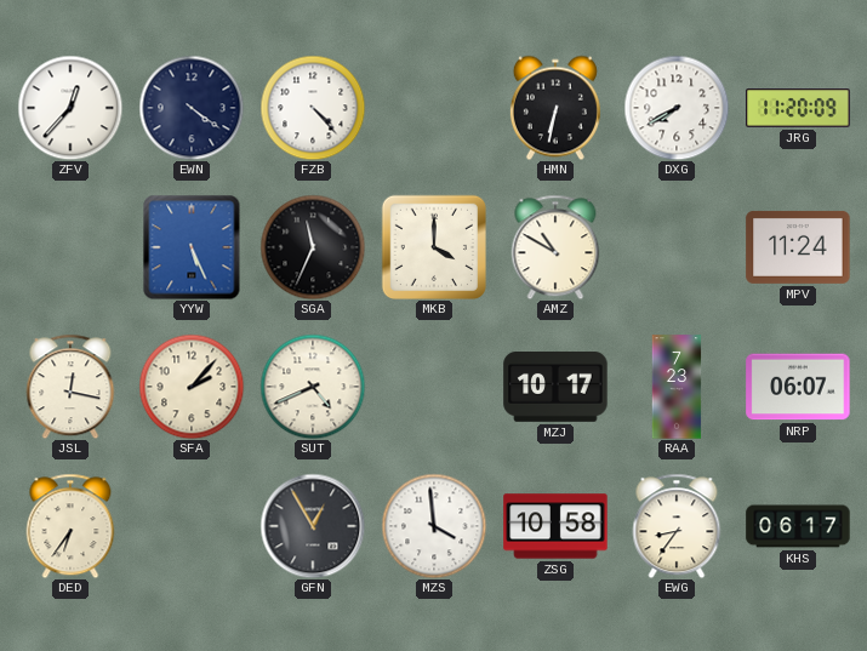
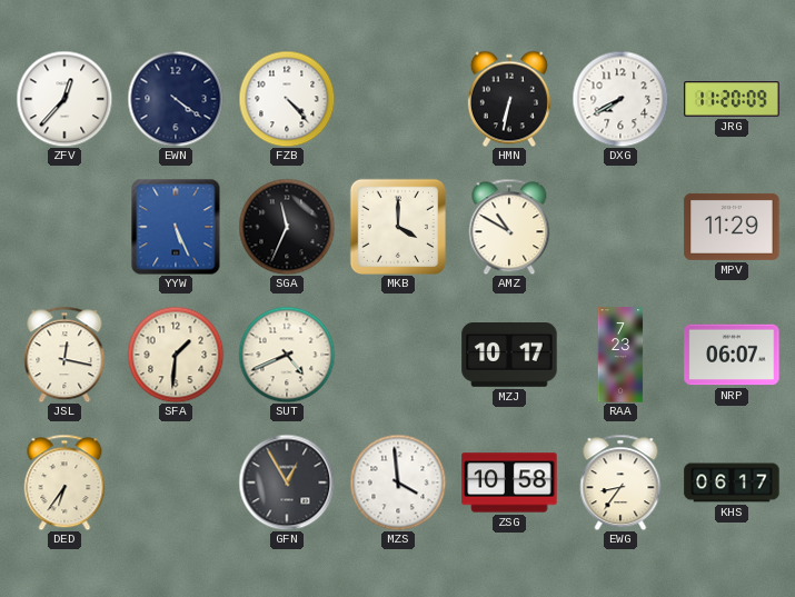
MPV: 11:24 -> 11:29
SFA: 2:07 -> 1:31
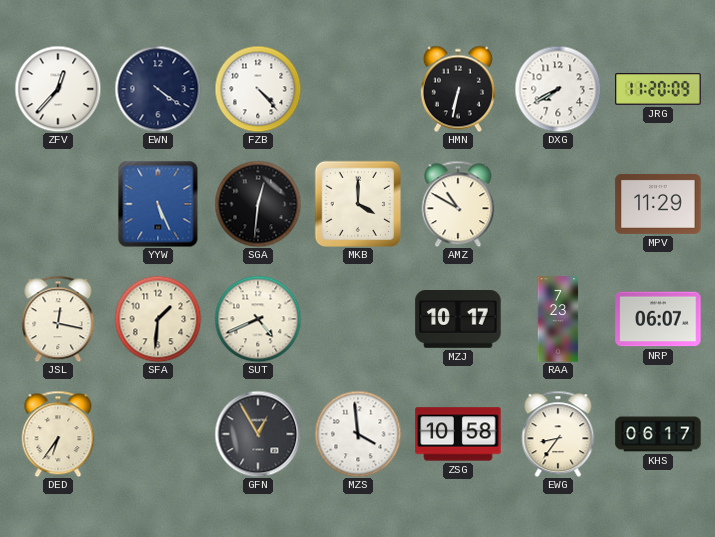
SGA: 11:34 -> 12:31
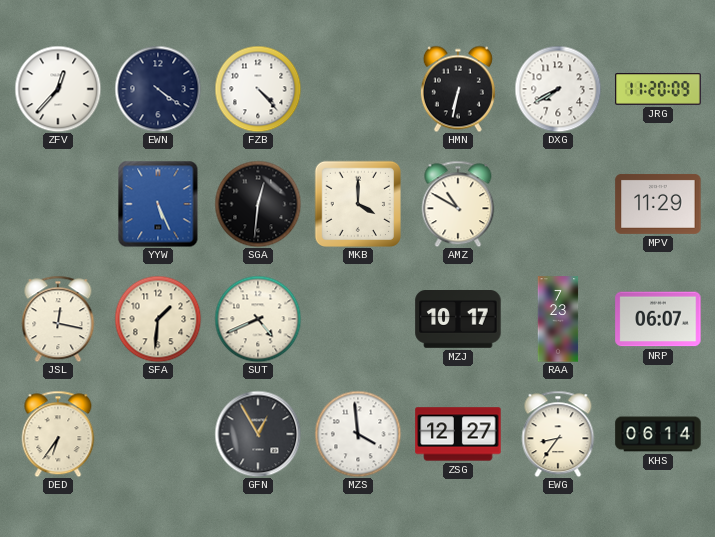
ZSG: 10:58 -> 12:27
KHS: 06:17 -> 06:14
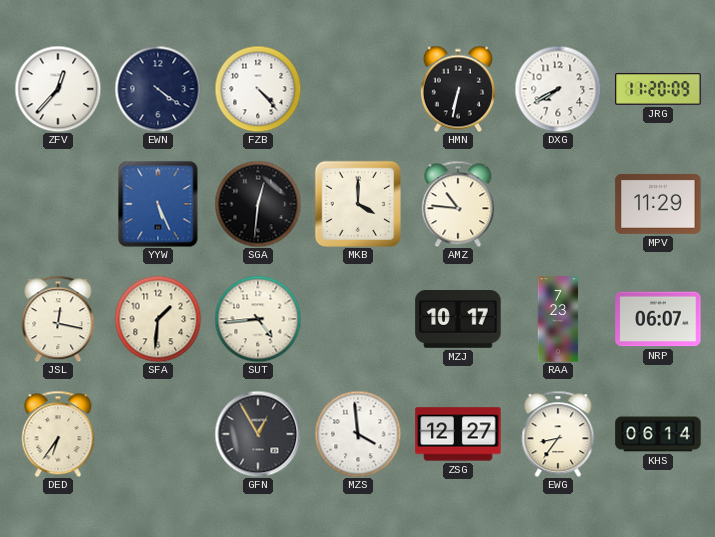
AMZ: 10:50 -> 10:46
SUT: 4:41 -> 4:44
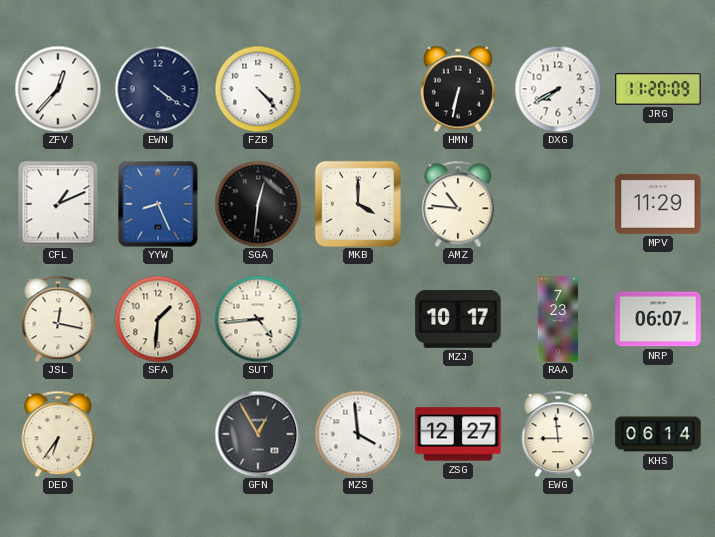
CFL: none -> 1:11
YYW: 5:26 -> 8:26
EWG: 8:36 -> 8:59
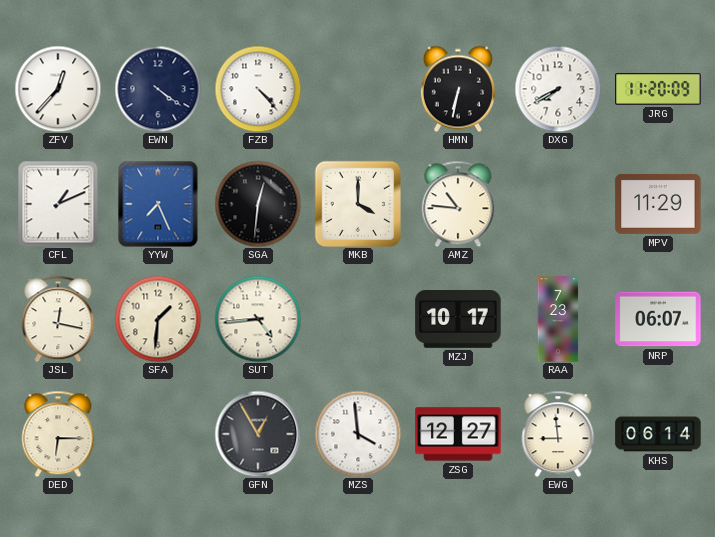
YYW: 8:26 -> 7:26
DED: 6:36 -> 6:15
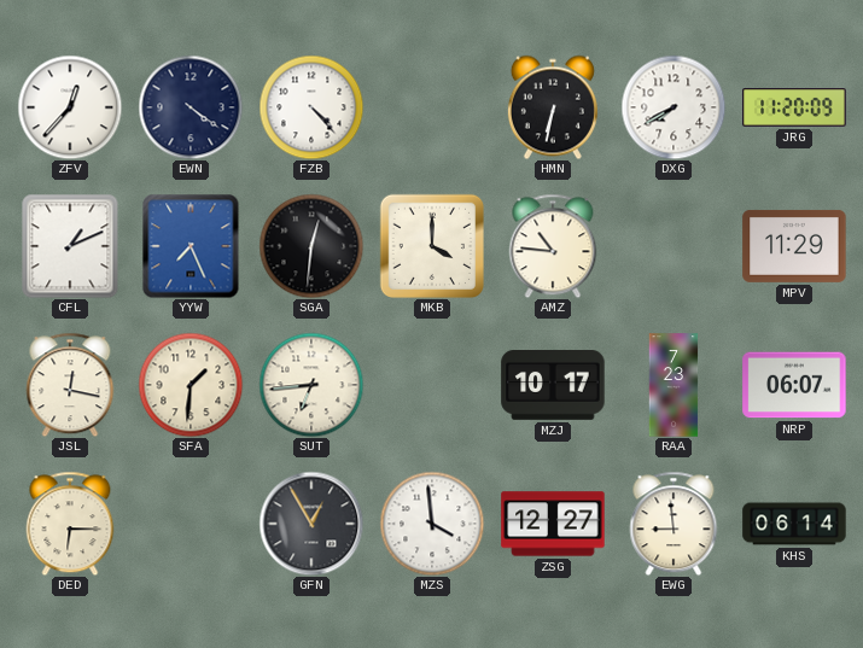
SUT: 4:44 -> 6:44
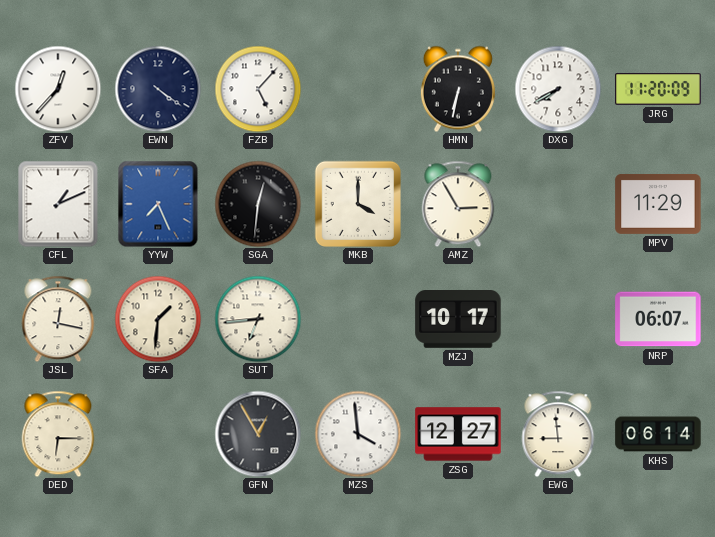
FZB: 4:23 -> 5:07
AMZ: 10:46 -> 2:55
RAA: 7:23 -> none
